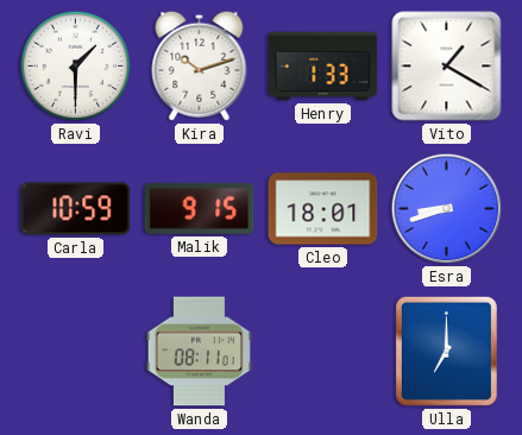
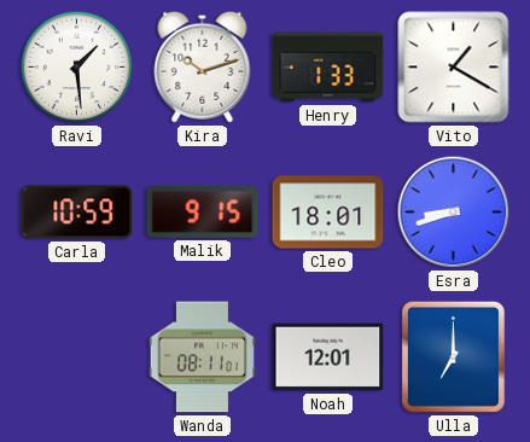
Ravi: 1:30 -> 1:29
Noah: none -> 12:01
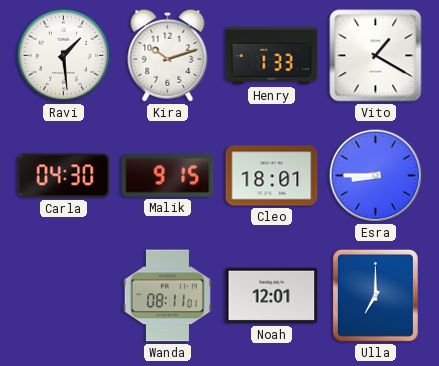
Carla: 10:59 -> 04:30
Esra: 8:42 -> 8:45
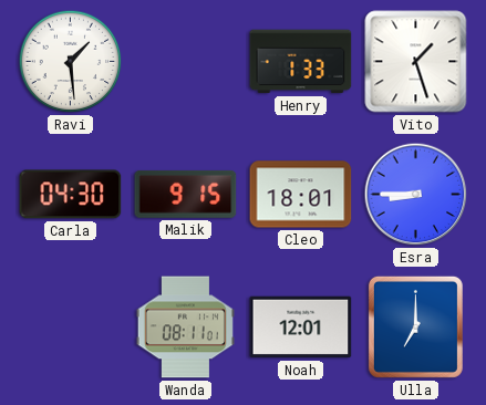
Kira: 10:12 -> none
Vito: 1:20 -> 1:27
